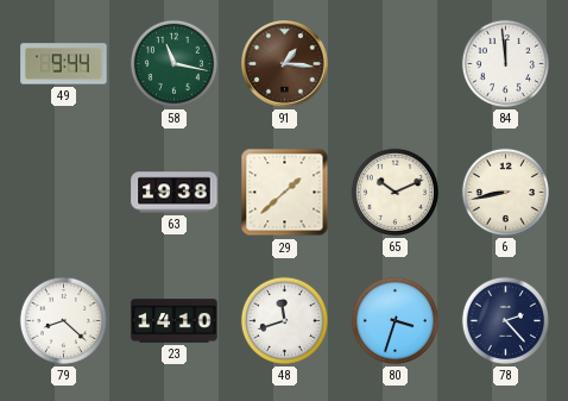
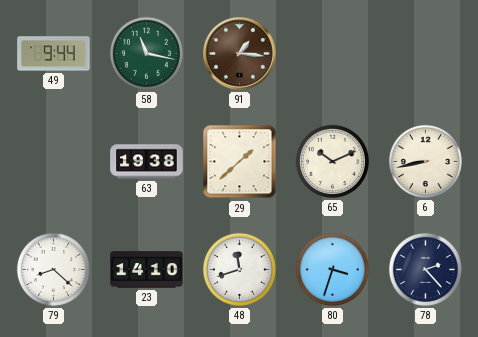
84: 11:59 -> none
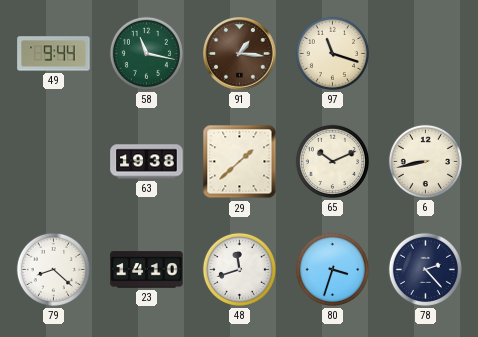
97: none -> 11:18
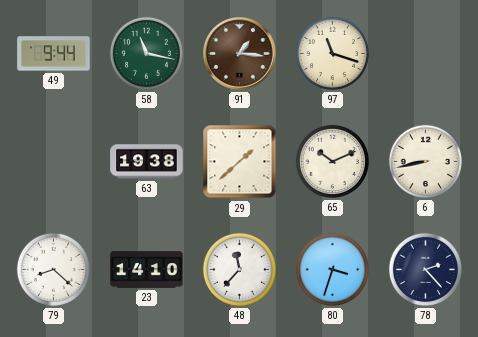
48: 11:42 -> 11:37
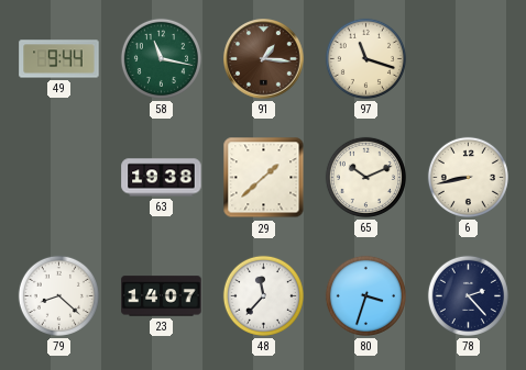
23: 14:10 -> 14:07
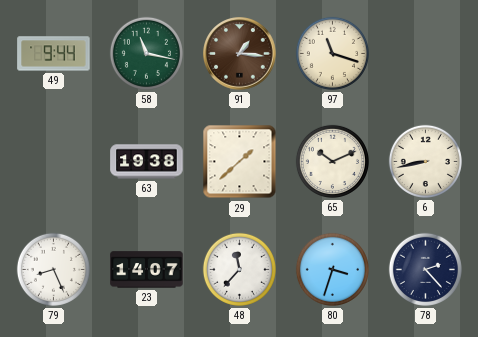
79: 8:22 -> 8:26
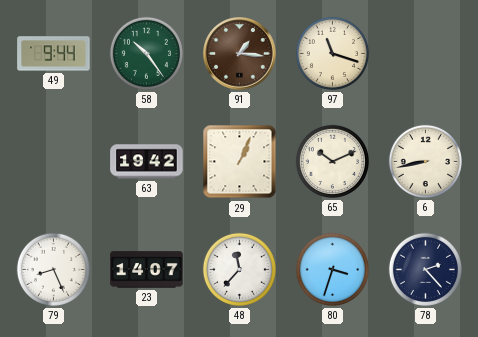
58: 11:17 -> 10:24
63: 19:38 -> 19:42
29: 1:38 -> 1:04
